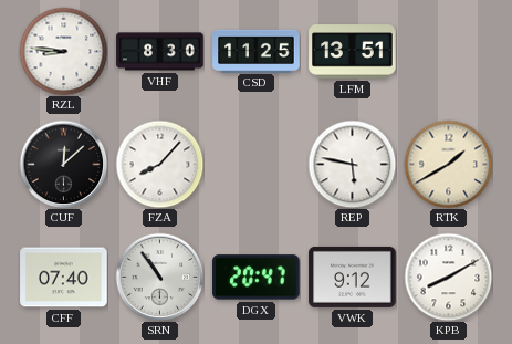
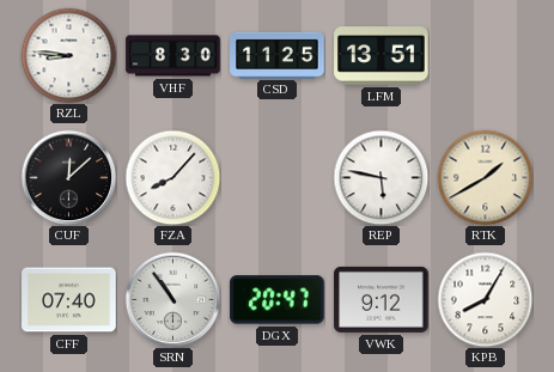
KPB: 8:10 -> 8:05
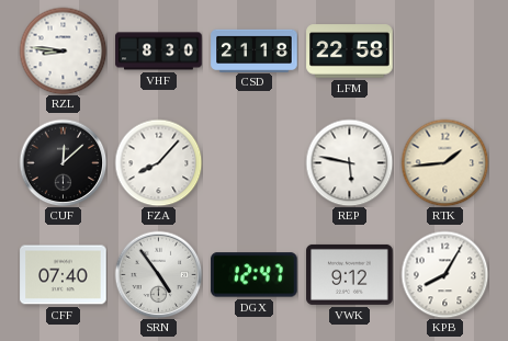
CSD: 11:25 -> 21:18
LFM: 13:51 -> 22:58
RTK: 1:40 -> 1:44
SRN: 10:54 -> 4:54
DGX: 20:47 -> 12:47
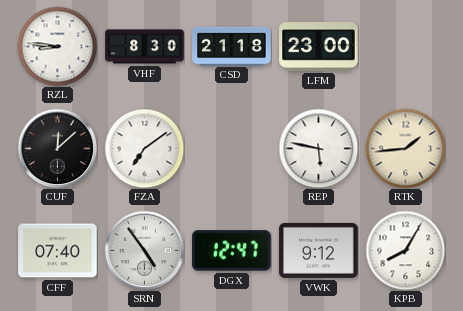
LFM: 22:58 -> 23:00
FZA: 8:07 -> 7:09
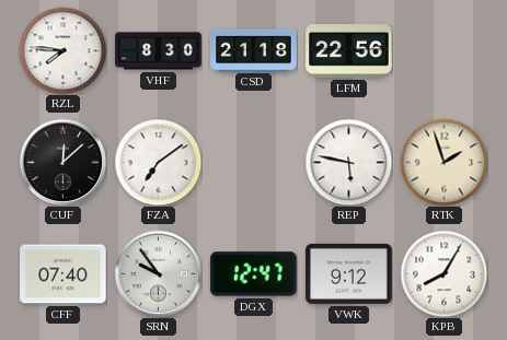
RZL: 8:46 -> 7:46
LFM: 23:00 -> 22:56
RTK: 1:44 -> 1:57
SRN: 4:54 -> 9:54
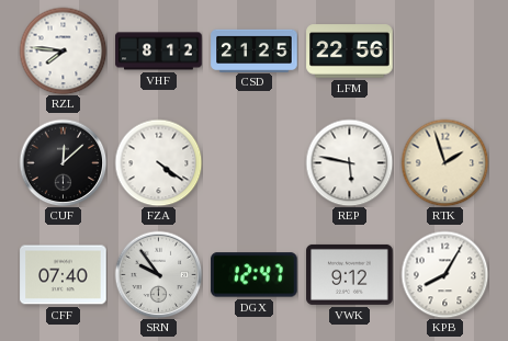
VHF: 8:30 -> 8:12
CSD: 21:18 -> 21:25
FZA: 7:09 -> 4:21
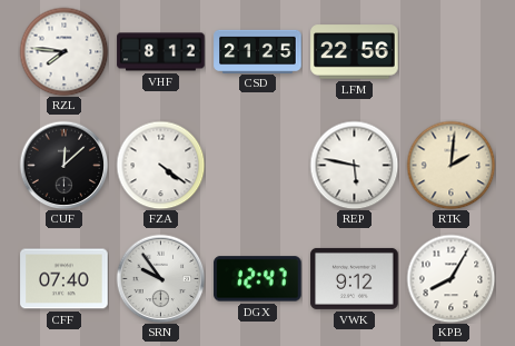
RTK: 1:57 -> 2:01
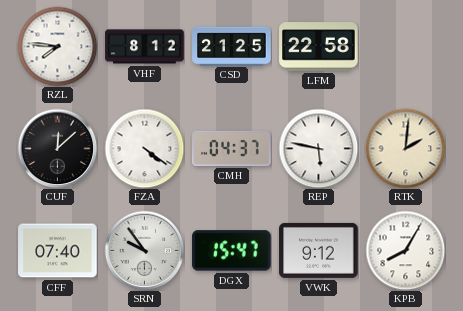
LFM: 22:56 -> 22:58
CMH: none -> 04:37
DGX: 12:47 -> 15:47
